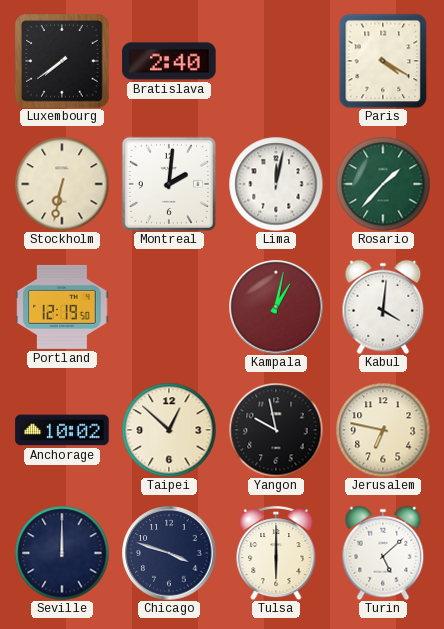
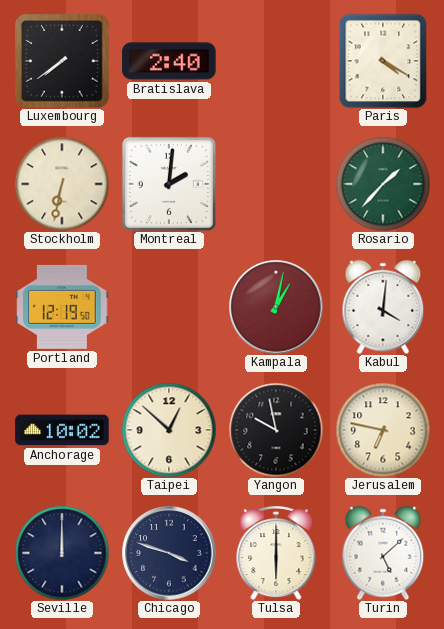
Lima: 12:02 -> none
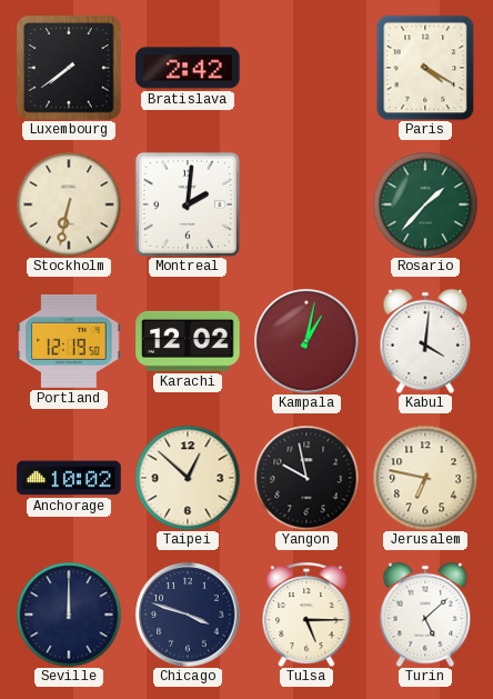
Bratislava: 2:40 -> 2:42
Karachi: none -> 12:02
Tulsa: 6:00 -> 5:15
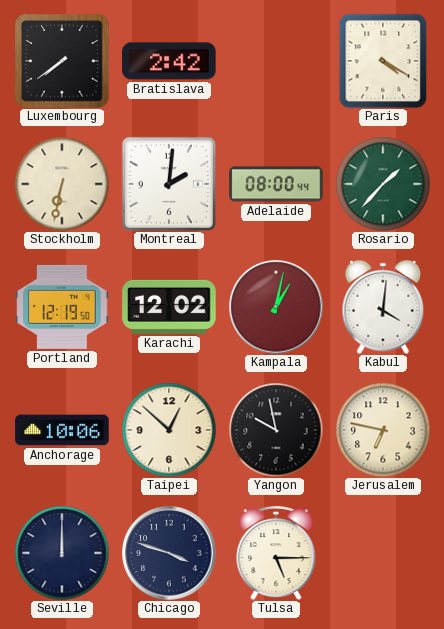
Adelaide: none -> 08:00
Anchorage: 10:02 -> 10:06
Turin: 5:08 -> none
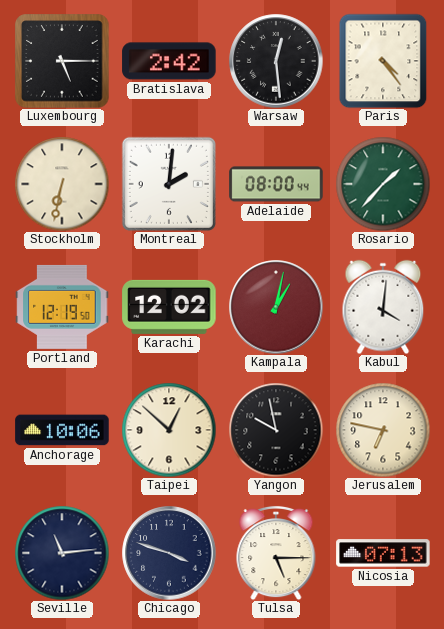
Luxembourg: 7:39 -> 5:15
Warsaw: none -> 12:29
Paris: 4:20 -> 4:24
Seville: 12:00 -> 11:14
Nicosia: none -> 07:13
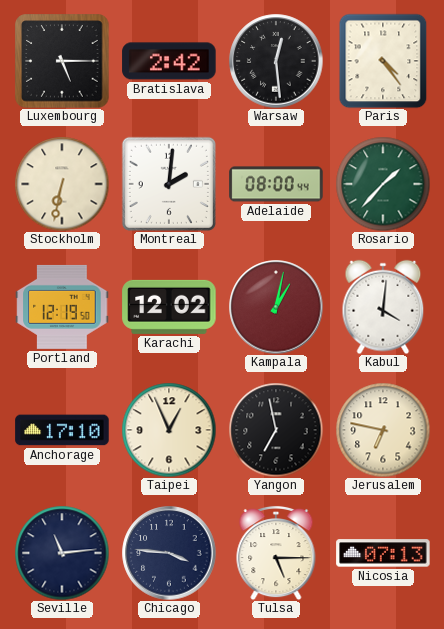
Anchorage: 10:06 -> 17:10
Taipei: 12:52 -> 12:56
Yangon: 9:58 -> 6:58
Chicago: 3:48 -> 3:46
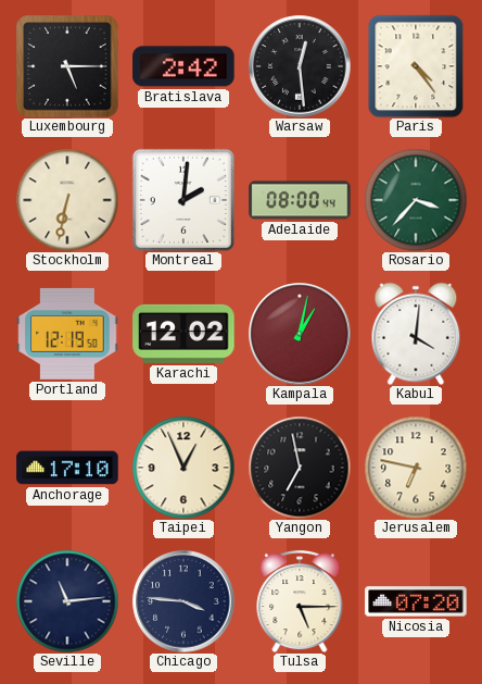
Rosario: 1:37 -> 3:37
Nicosia: 07:13 -> 07:20
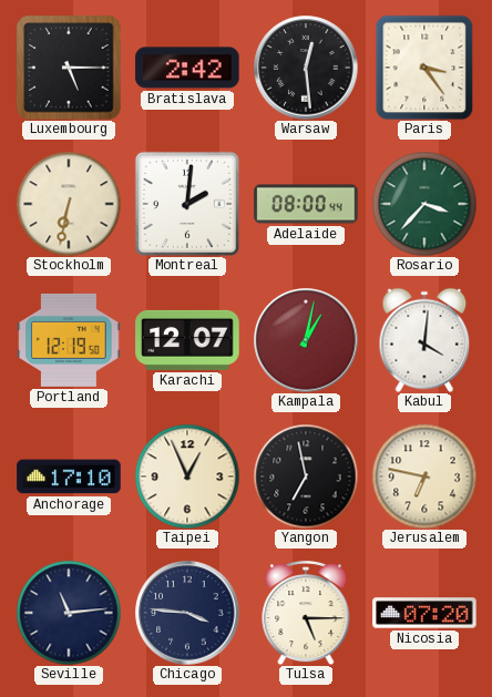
Paris: 4:24 -> 3:24
Karachi: 12:02 -> 12:07
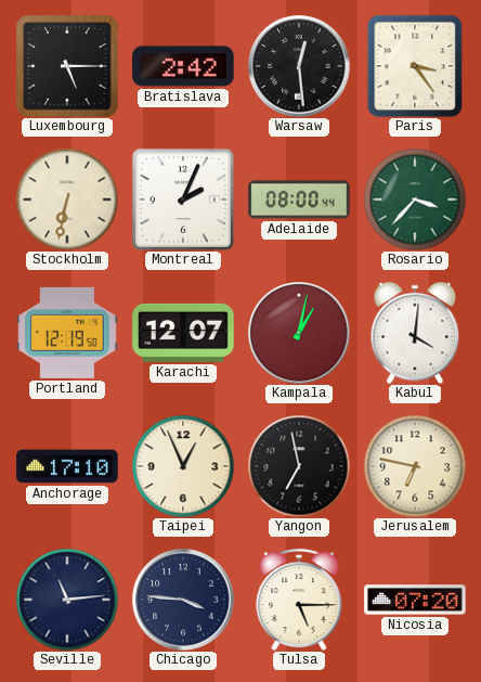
Montreal: 2:01 -> 2:04
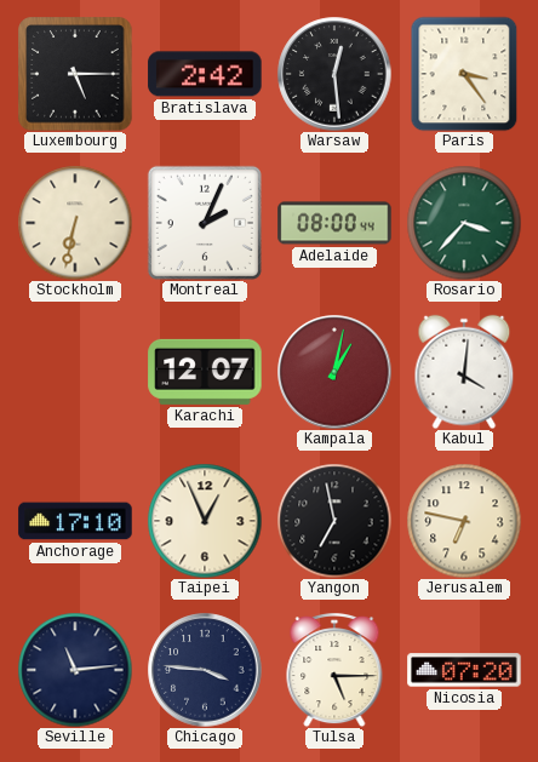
Portland: 12:19 -> none
